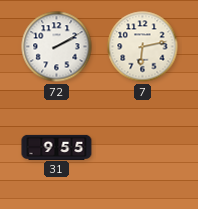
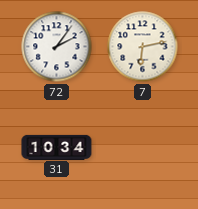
72: 2:10 -> 2:06
31: 9:55 -> 10:34
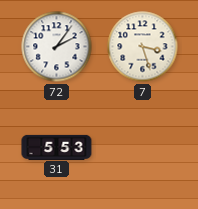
7: 6:13 -> 3:27
31: 10:34 -> 5:53
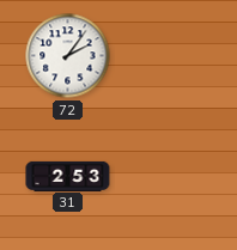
7: 3:27 -> none
31: 5:53 -> 2:53
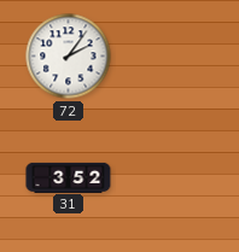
31: 2:53 -> 3:52
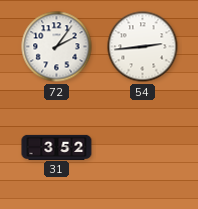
54: none -> 2:44
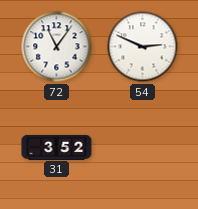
72: 2:06 -> 11:06
54: 2:44 -> 2:49
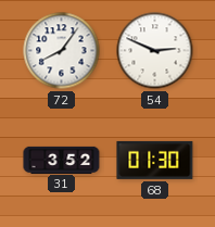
72: 11:06 -> 8:06
68: none -> 01:30
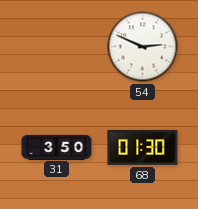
72: 8:06 -> none
31: 3:52 -> 3:50
